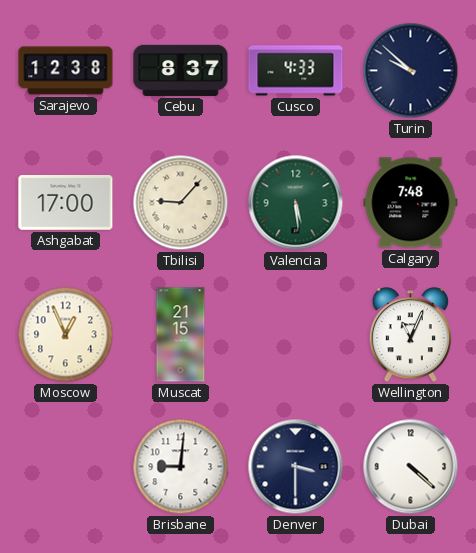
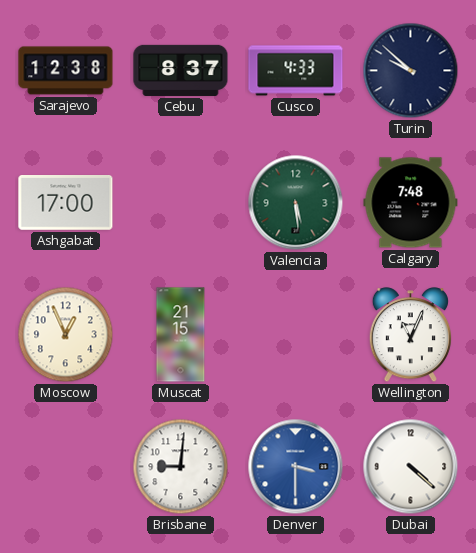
Tbilisi: 9:07 -> none
Denver dial: navy -> blue
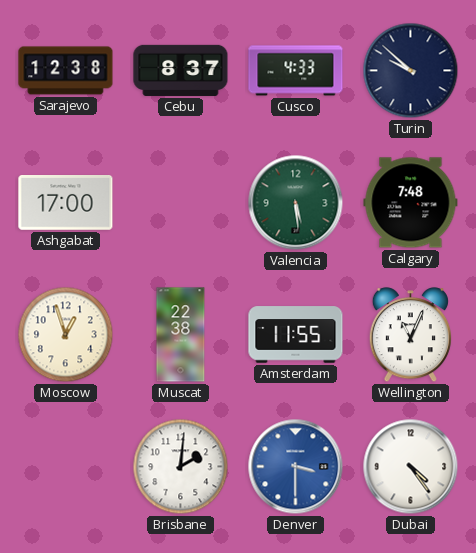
Moscow: 12:56 -> 12:57
Muscat: 21:15 -> 22:38
Amsterdam: none -> 11:55
Brisbane: 9:01 -> 2:01
Dubai: 4:22 -> 4:24
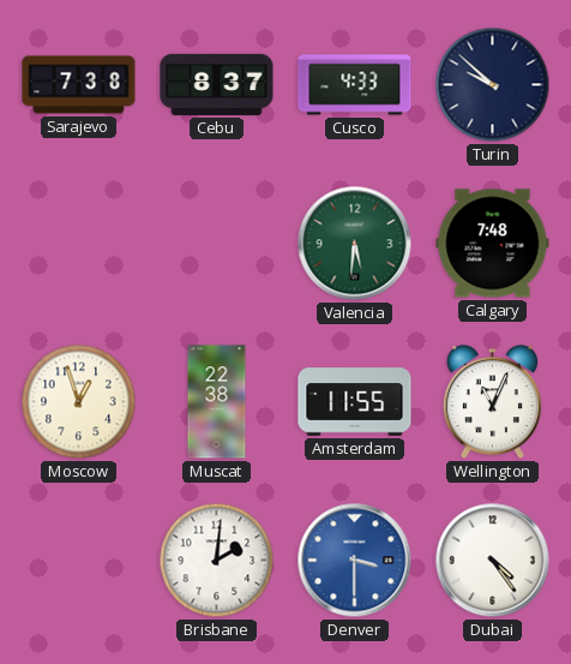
Sarajevo: 12:38 -> 7:38
Ashgabat: 17:00 -> none
Valencia: 5:29 -> 5:31
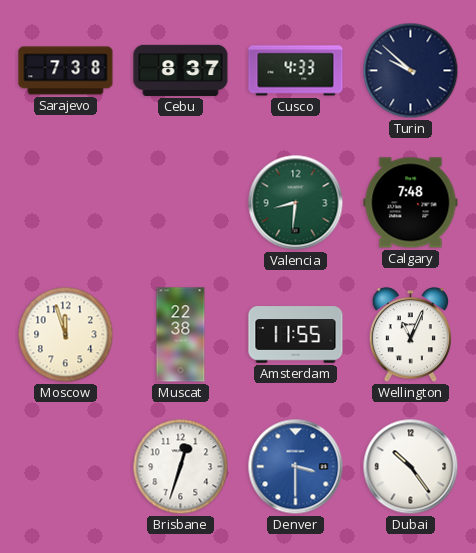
Valencia: 5:31 -> 8:31
Moscow: 12:57 -> 11:57
Brisbane: 2:01 -> 12:33
Dubai: 4:24 -> 10:24
